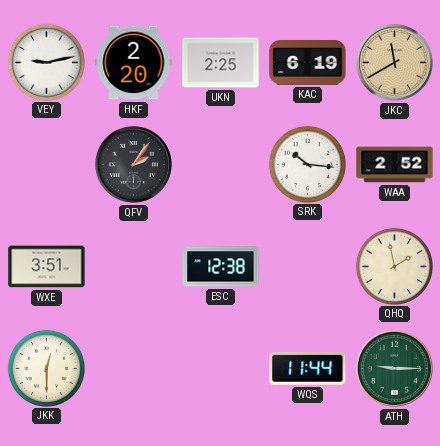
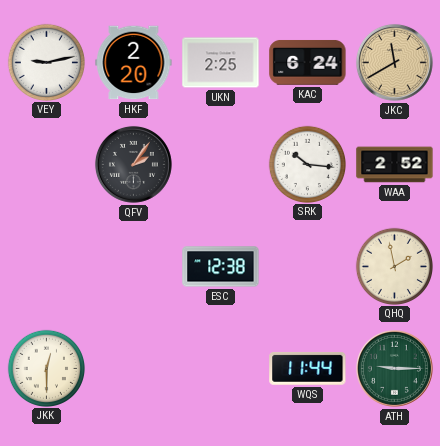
KAC: 6:19 -> 6:24
WXE: 3:51 -> none
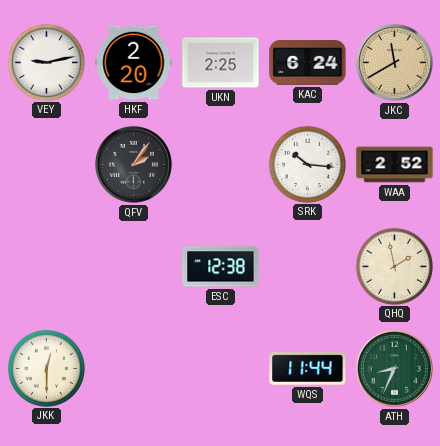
ATH: 9:15 -> 8:34
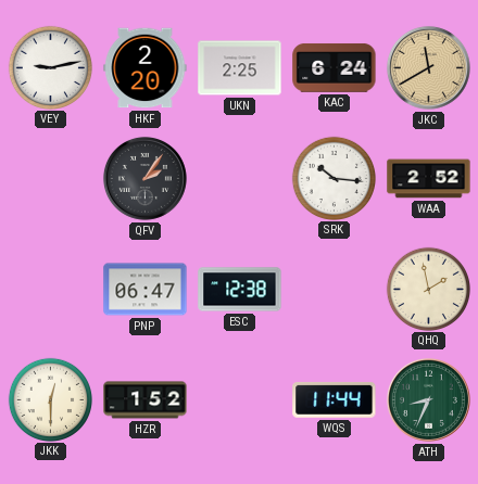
PNP: none -> 06:47
HZR: none -> 1:52
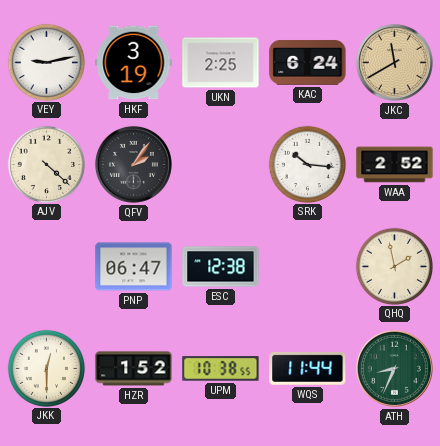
HKF: 2:20 -> 3:19
AJV: none -> 4:22
UPM: none -> 10:38
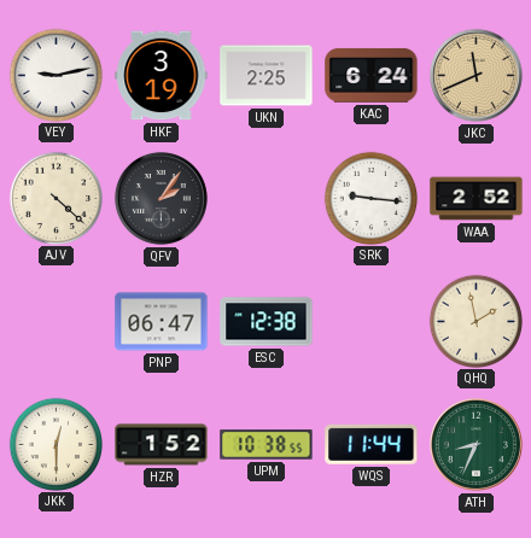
JKC: 11:40 -> 11:41
SRK: 10:16 -> 9:16
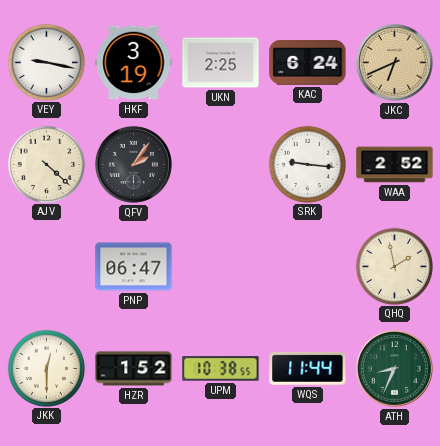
VEY: 9:13 -> 9:17
JKC: 11:41 -> 6:41
ESC: 12:38 -> none
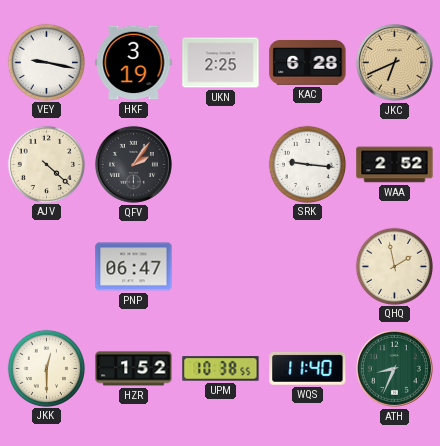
KAC: 6:24 -> 6:28
WQS: 11:44 -> 11:40
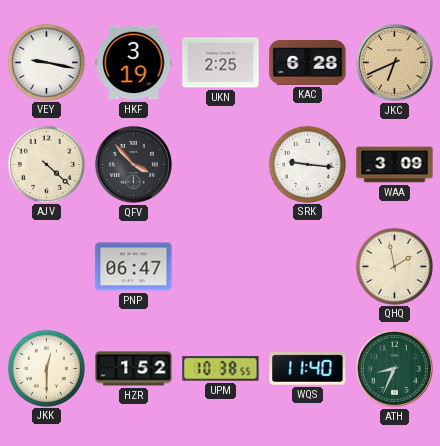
QFV: 2:06 -> 3:53
WAA: 2:52 -> 3:09
